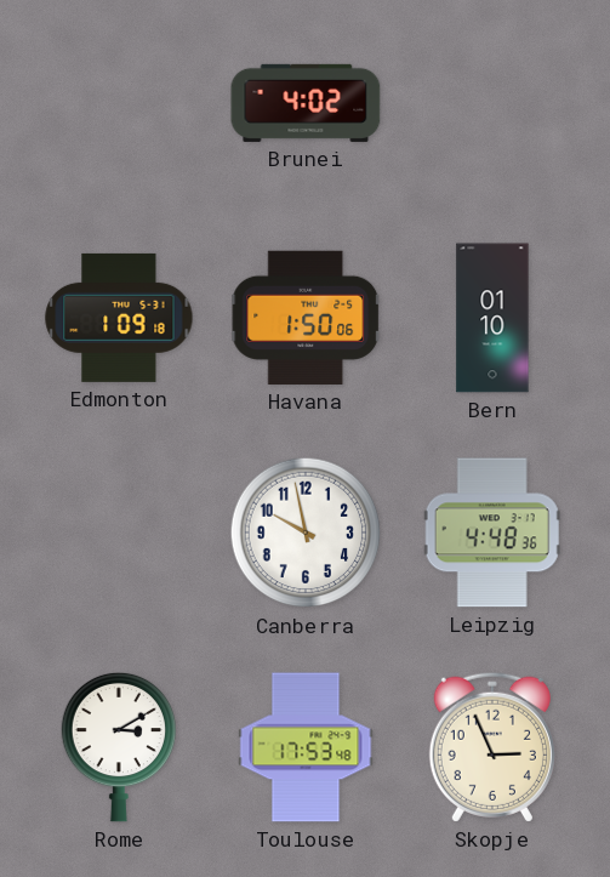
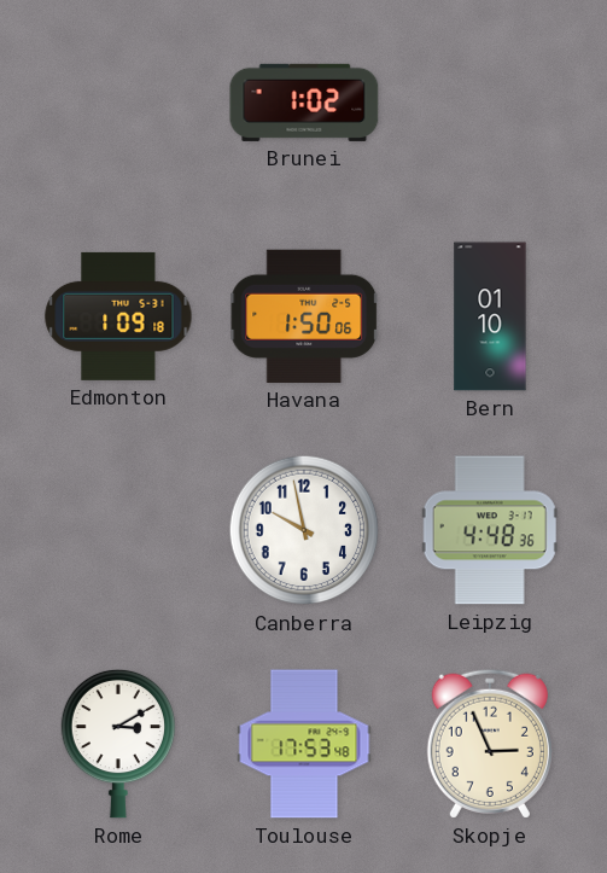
Brunei: 4:02 -> 1:02
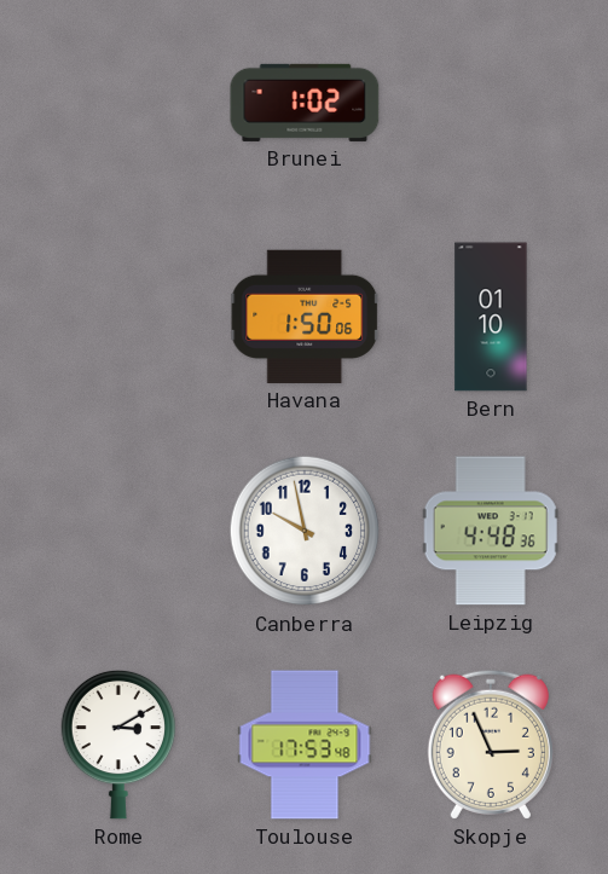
Edmonton: 1:09 -> none
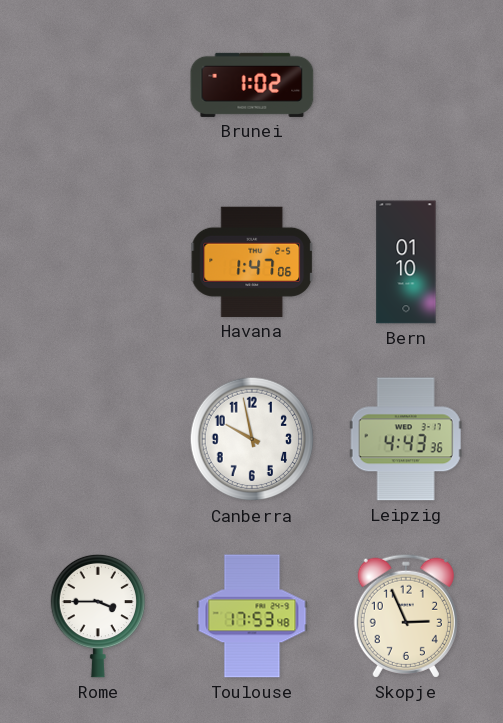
Havana: 1:50 -> 1:47
Leipzig: 4:48 -> 4:43
Rome: 3:10 -> 3:45
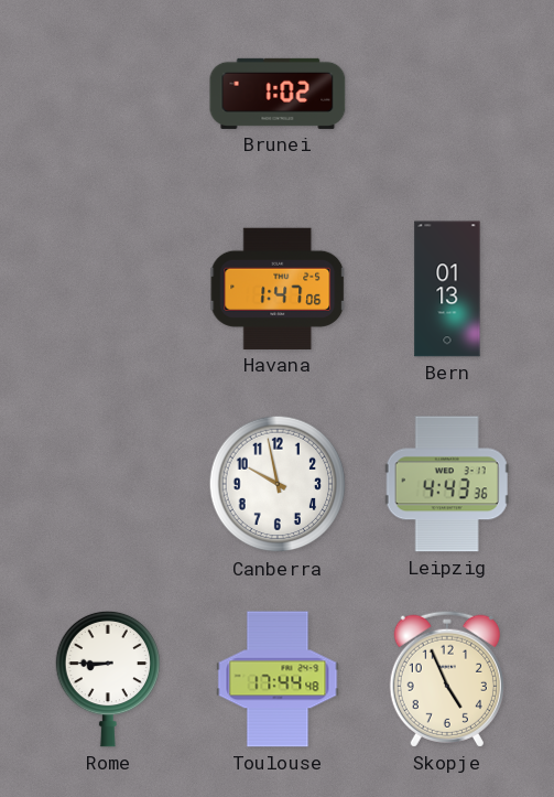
Bern: 01:10 -> 01:13
Rome: 3:45 -> 8:45
Toulouse: 17:53 -> 17:44
Skopje: 2:56 -> 4:56
